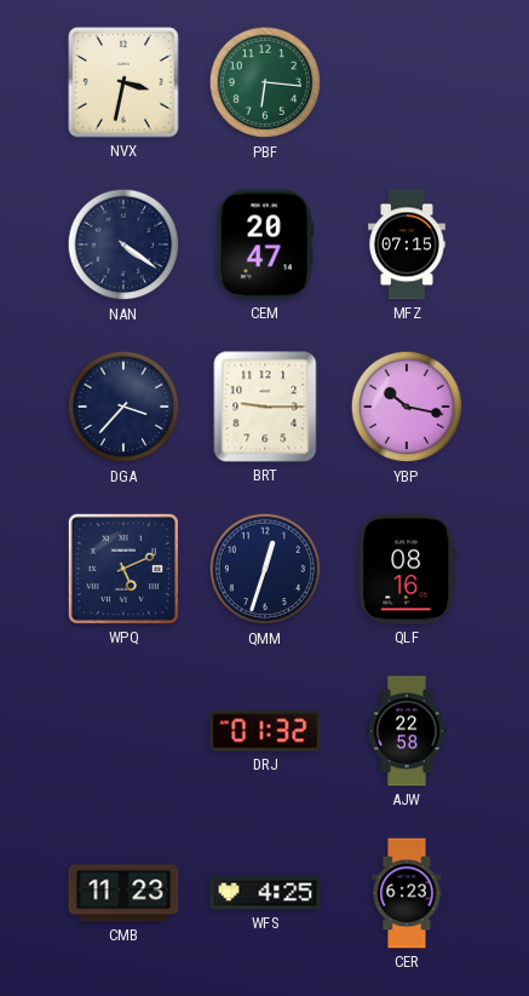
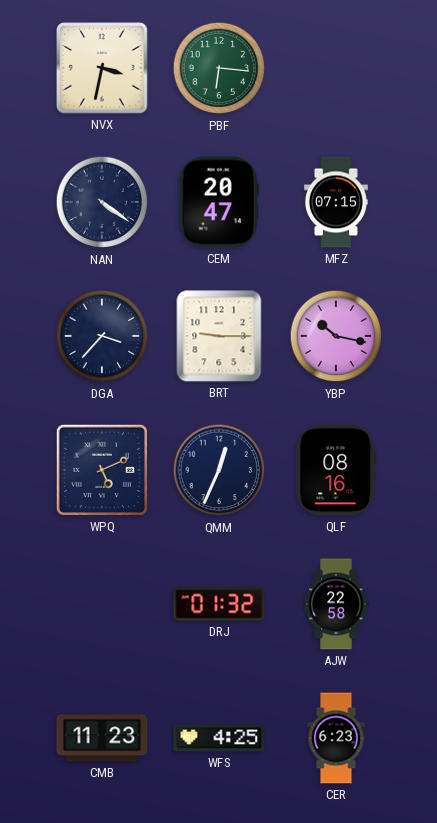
QMM: 12:33 -> 12:34
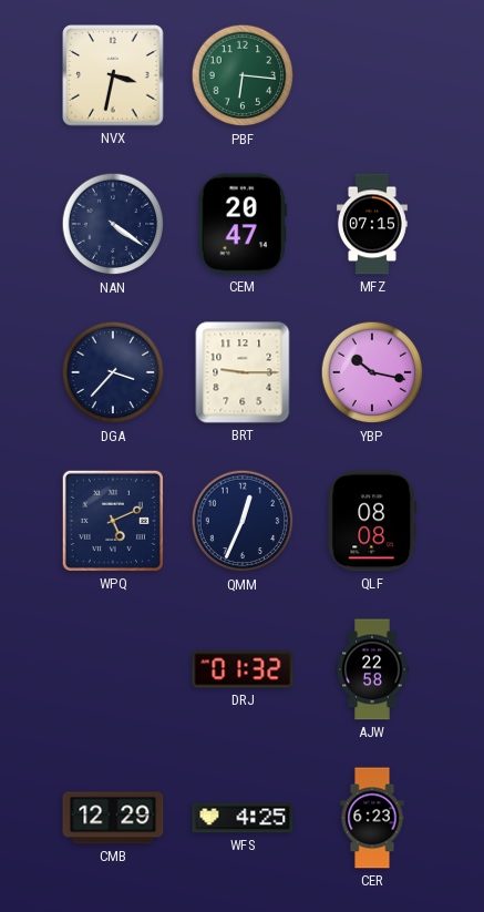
QLF: 08:16 -> 08:08
CMB: 11:23 -> 12:29
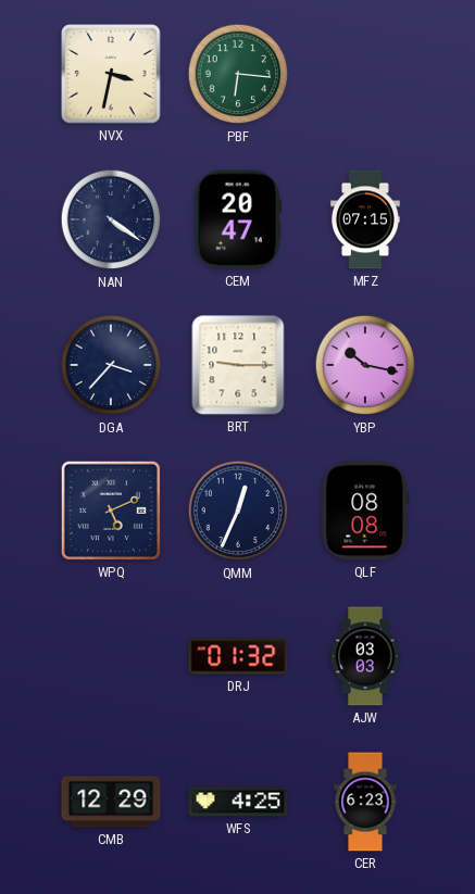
AJW: 22:58 -> 03:03
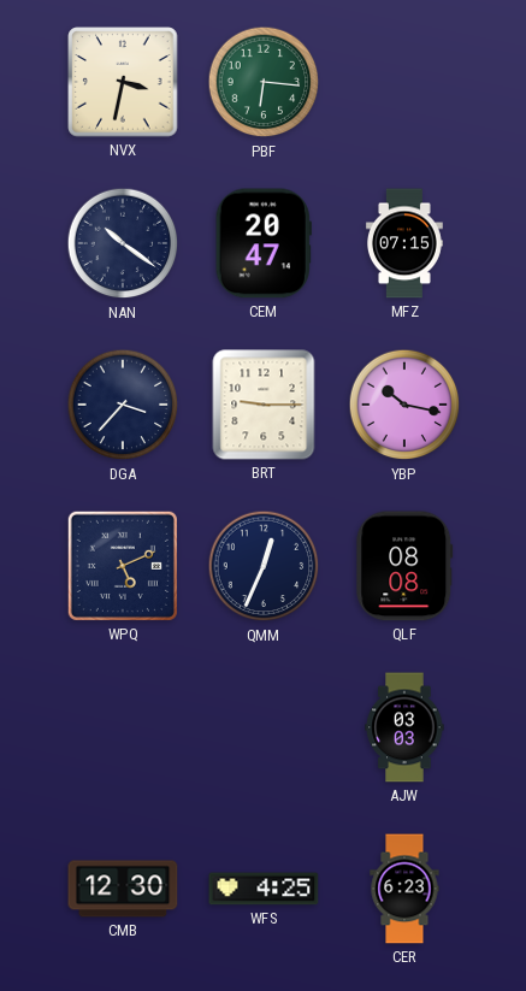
NAN: 4:21 -> 10:21
DRJ: 01:32 -> none
CMB: 12:29 -> 12:30
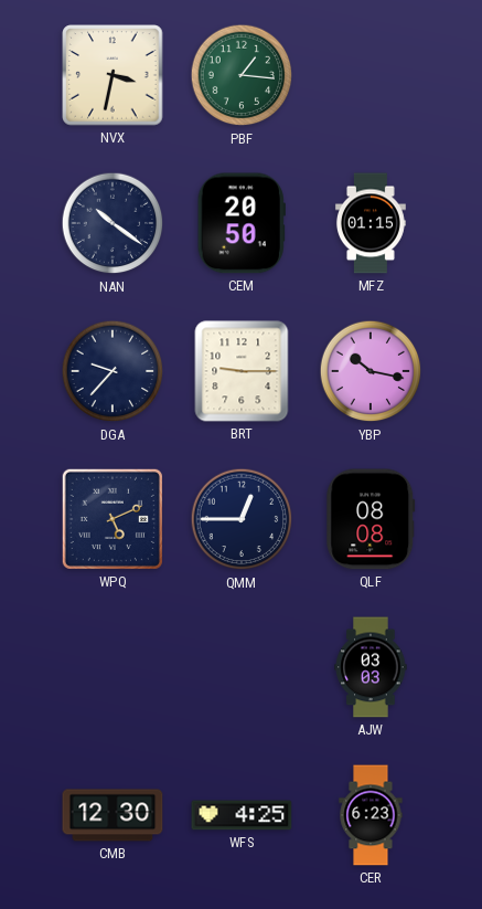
PBF: 6:16 -> 1:16
CEM: 20:47 -> 20:50
MFZ: 07:15 -> 01:15
DGA: 3:37 -> 9:37
QMM: 12:34 -> 12:45
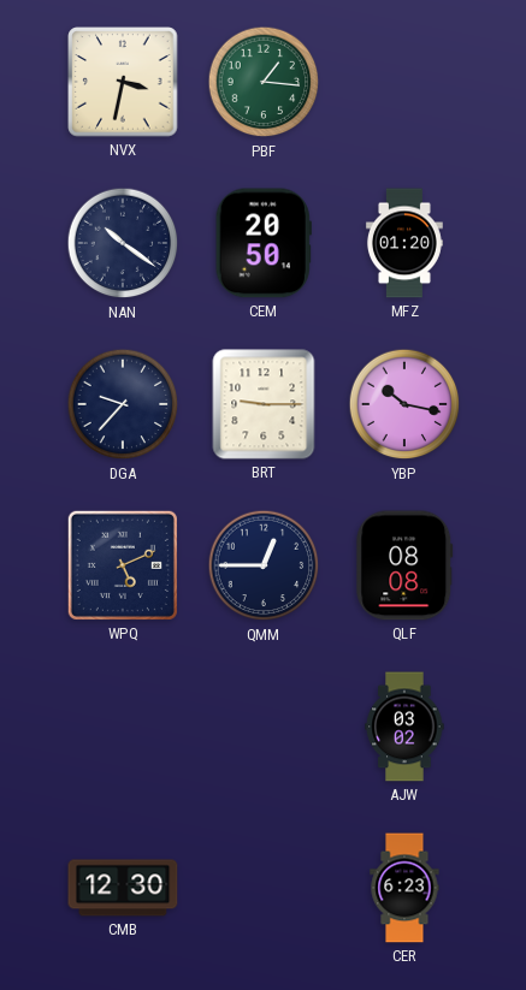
MFZ: 01:15 -> 01:20
AJW: 03:03 -> 03:02
WFS: 4:25 -> none
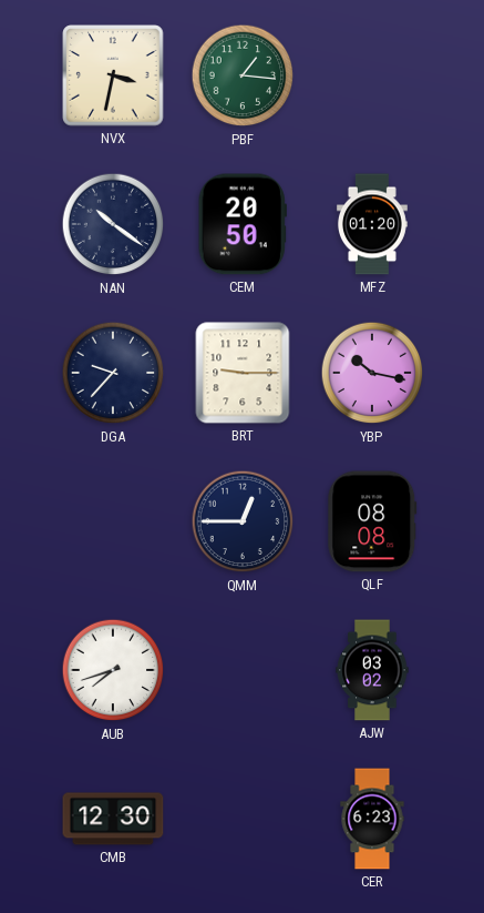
WPQ: 5:11 -> none
AUB: none -> 7:42
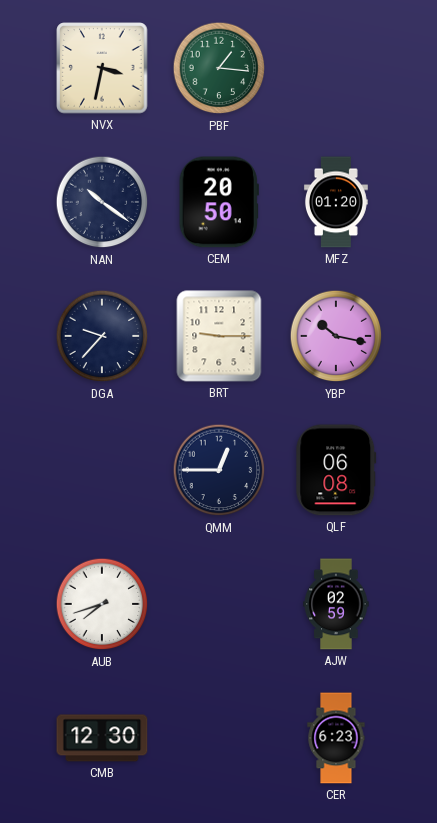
QLF: 08:08 -> 06:08
AJW: 03:02 -> 02:59
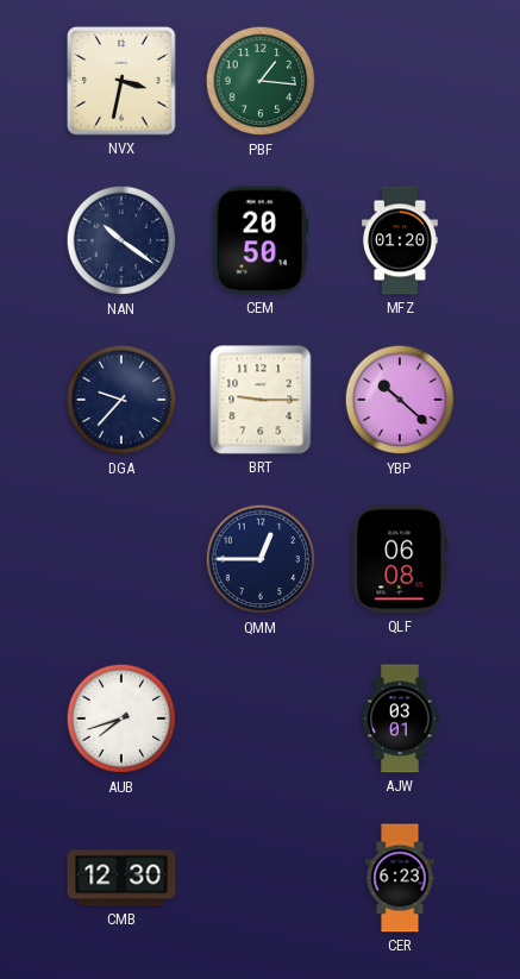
YBP: 10:17 -> 10:22
AJW: 02:59 -> 03:01
